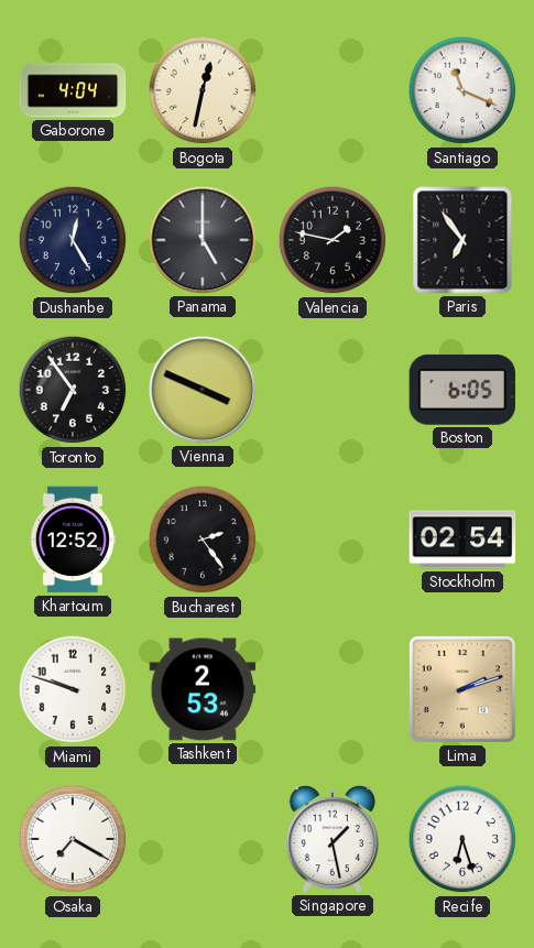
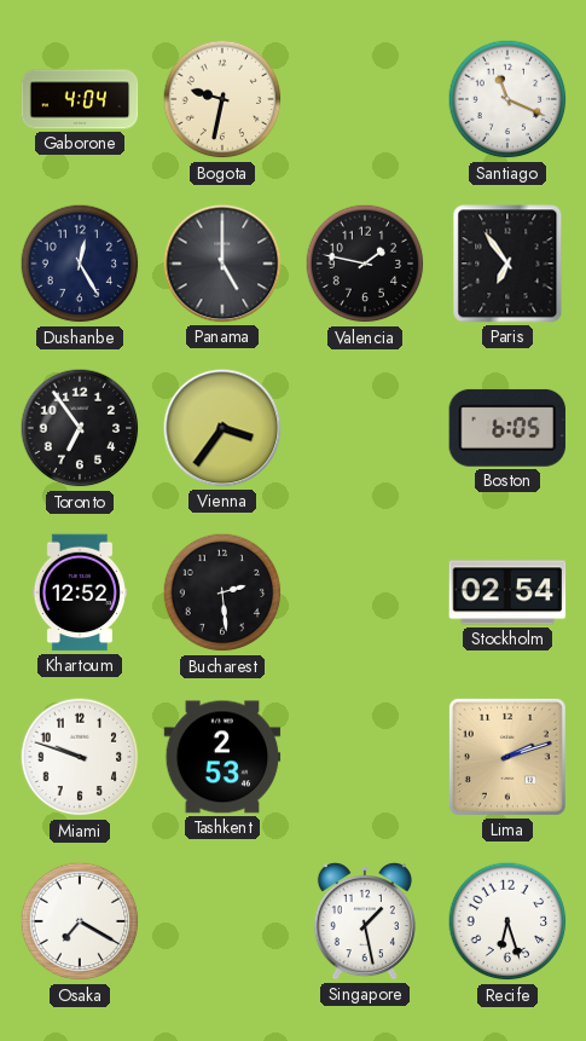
Bogota: 12:32 -> 9:32
Vienna: 3:49 -> 3:36
Bucharest: 2:24 -> 2:29
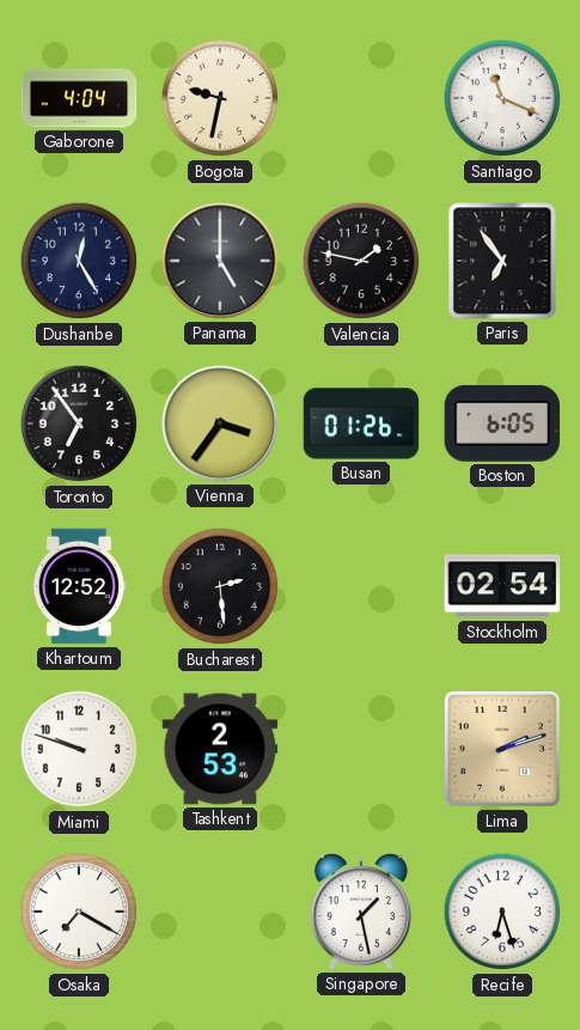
Busan: none -> 01:26
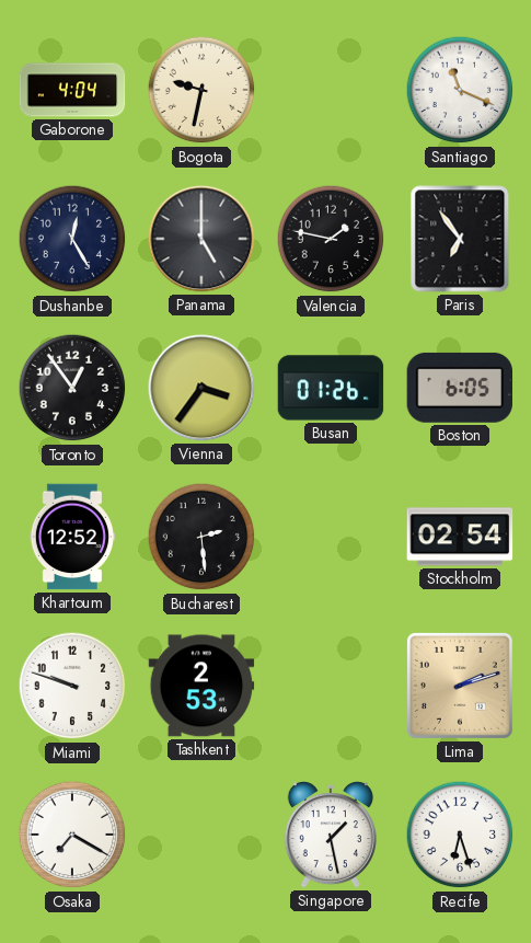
Toronto: 6:54 -> 12:54
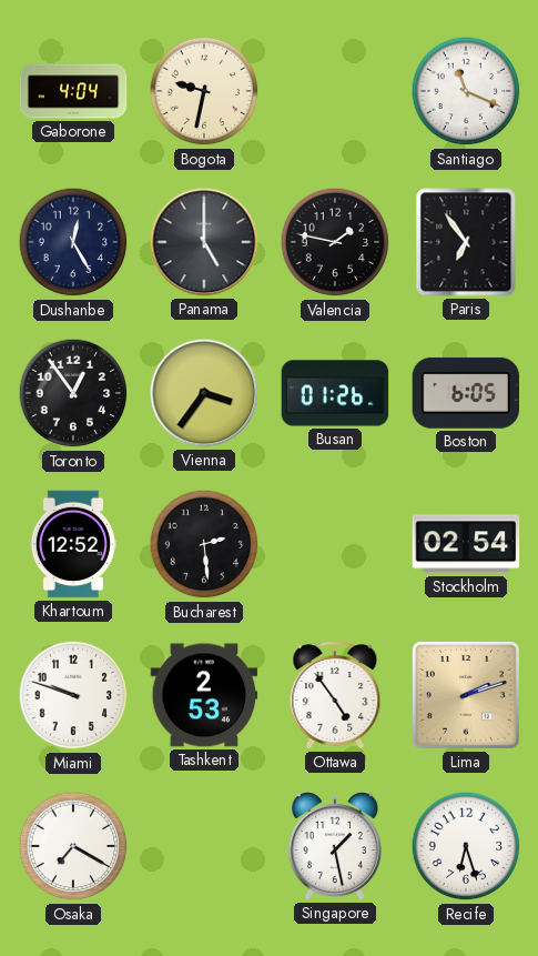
Ottawa: none -> 4:54
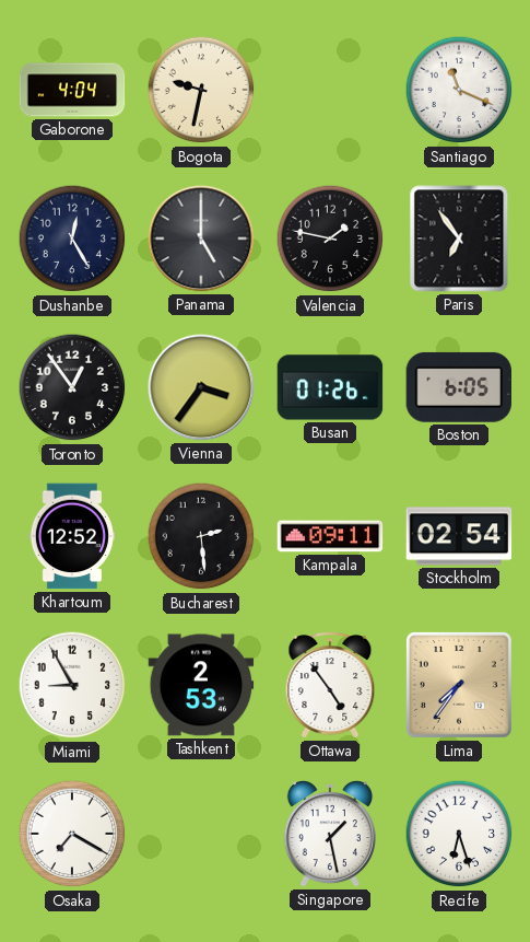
Kampala: none -> 09:11
Miami: 9:48 -> 8:55
Lima: 2:12 -> 7:36
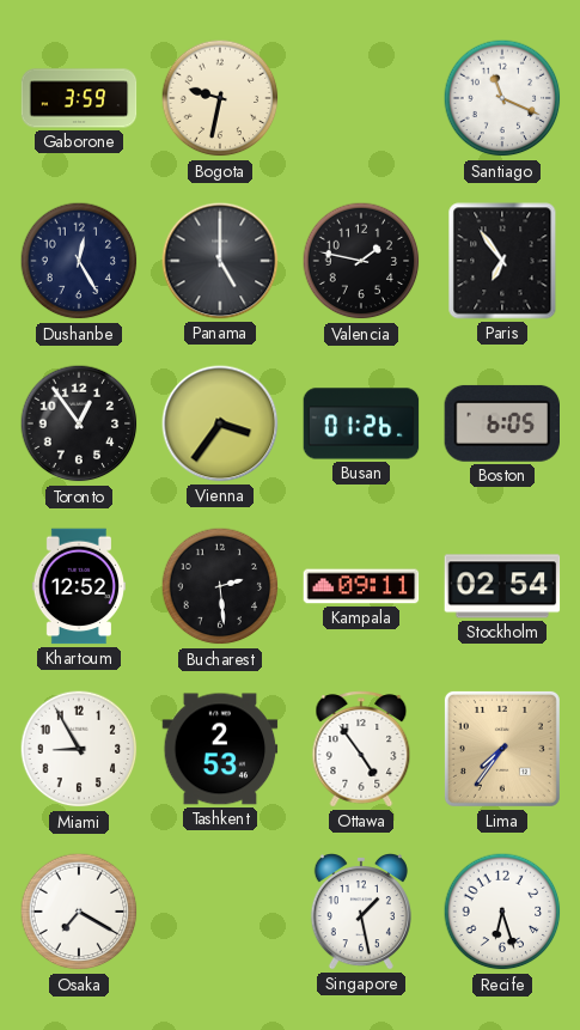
Gaborone: 4:04 -> 3:59
